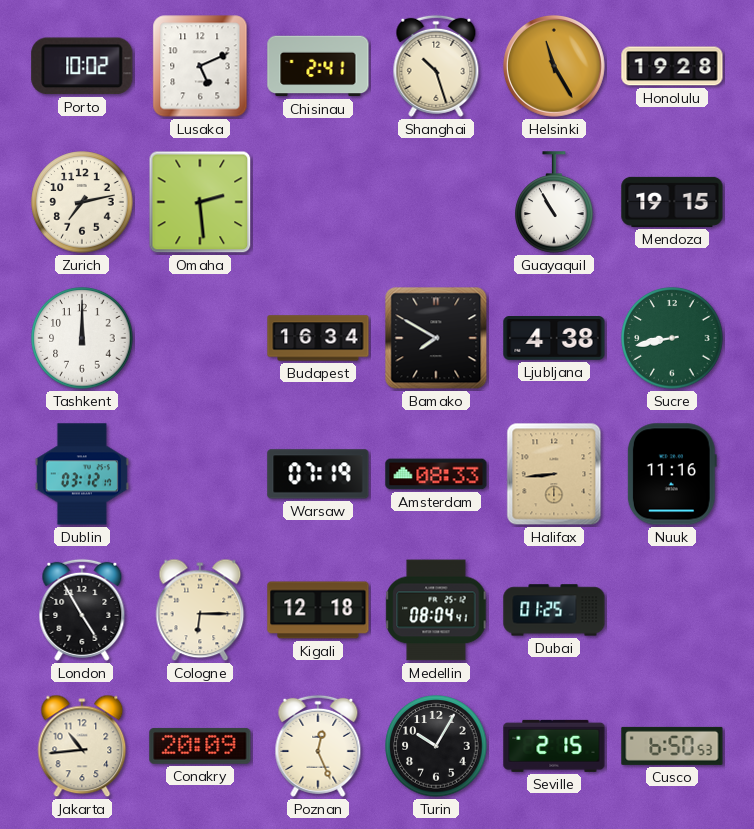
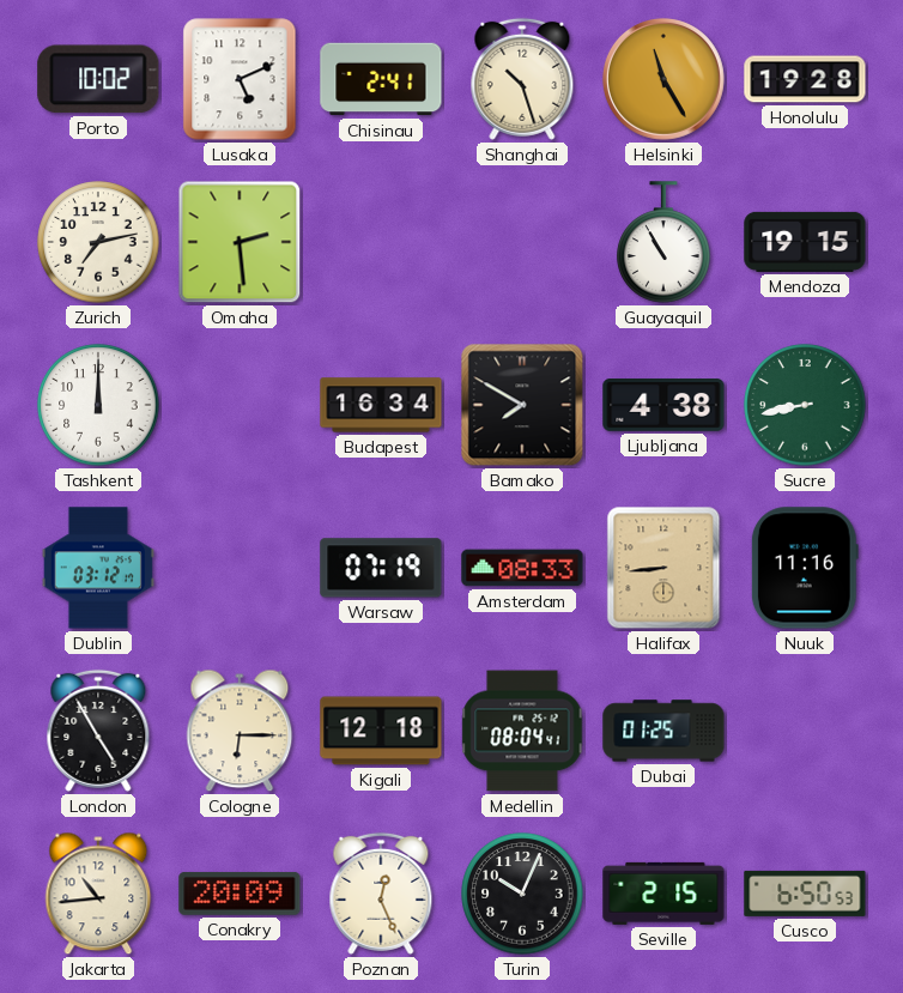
Turin: 10:05 -> 10:04
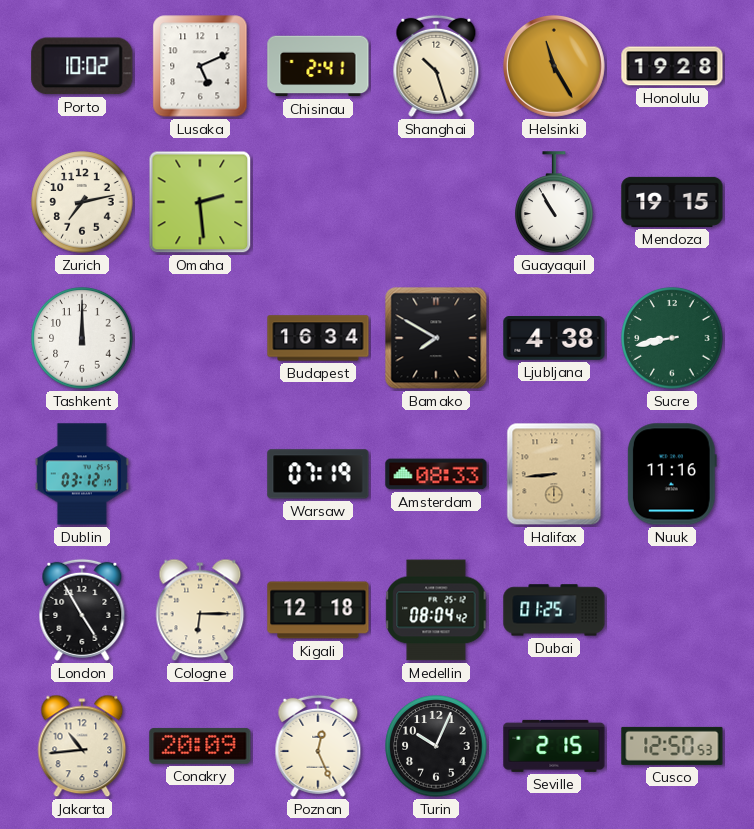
Medellin: 08:04:41 -> 08:04:42
Cusco: 6:50 -> 12:50
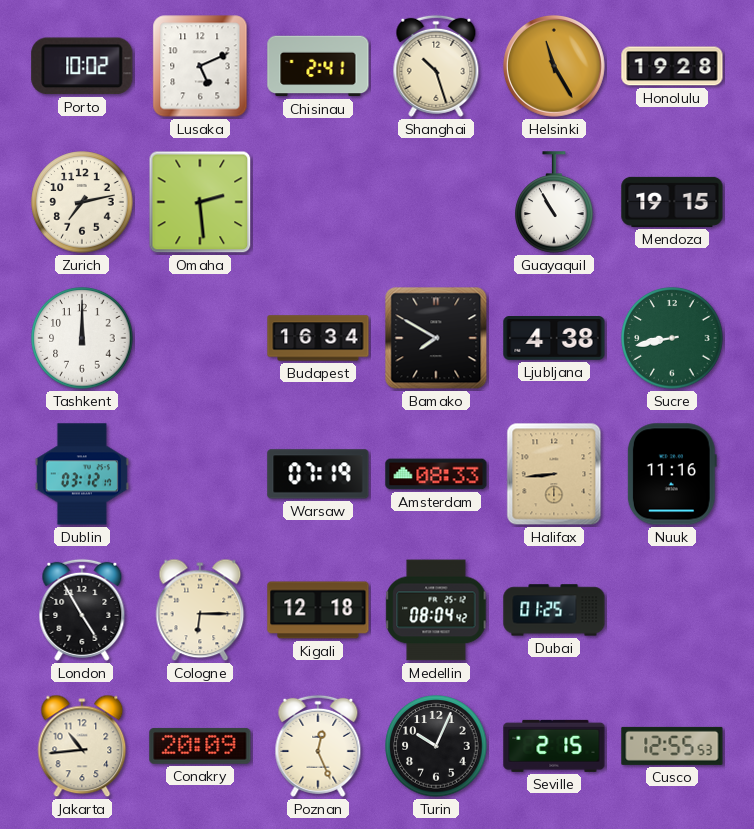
Cusco: 12:50 -> 12:55
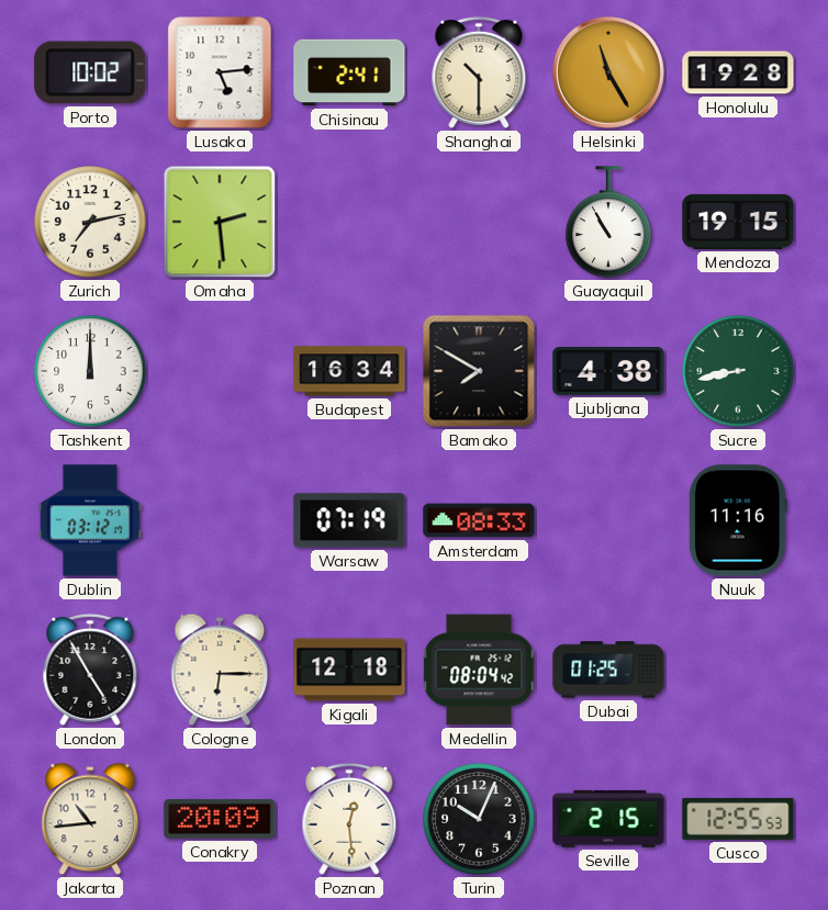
Lusaka: 5:11 -> 5:14
Shanghai: 10:27 -> 10:30
Halifax: 8:44 -> none
Poznan: 12:26 -> 12:29
